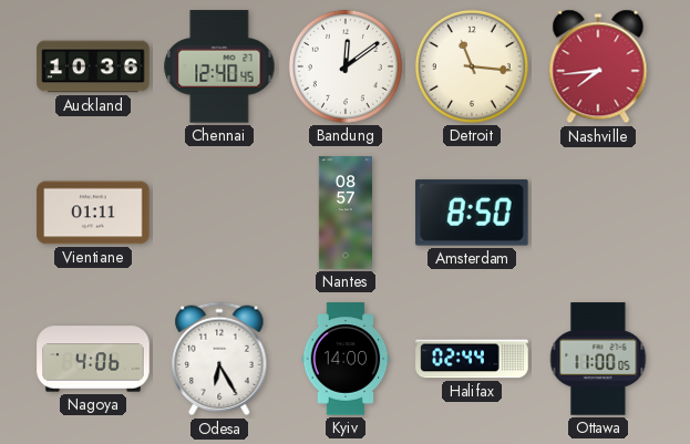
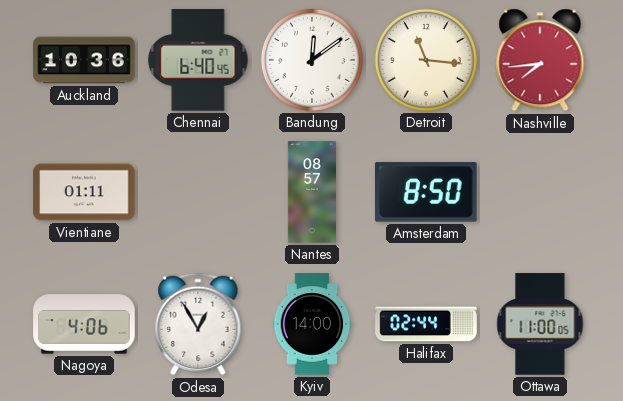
Chennai: 12:40 -> 6:40
Odesa: 6:25 -> 12:55
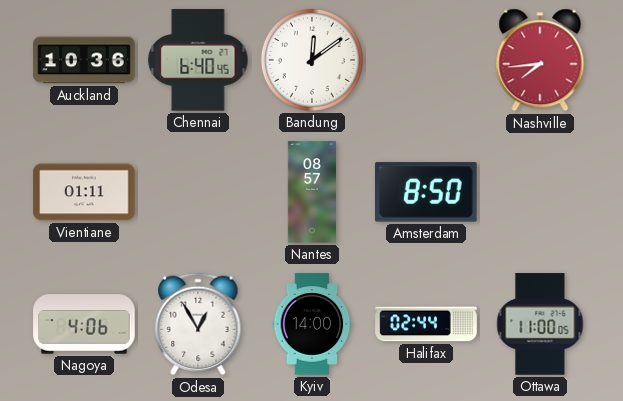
Detroit: 11:16 -> none
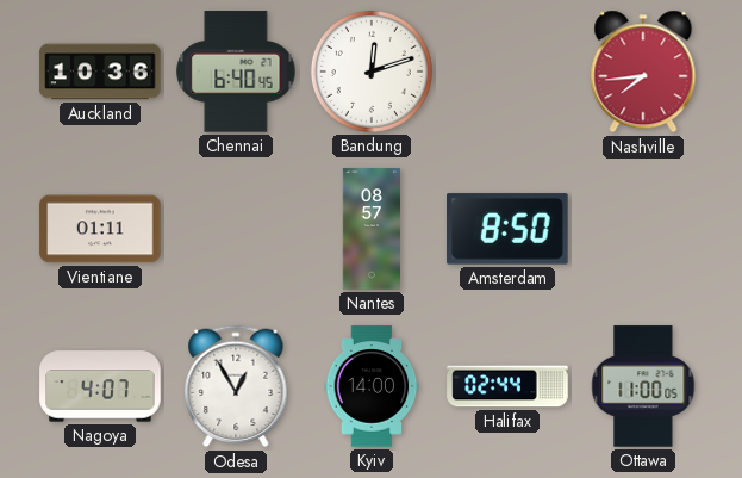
Bandung: 12:09 -> 12:12
Nagoya: 4:06 -> 4:07
